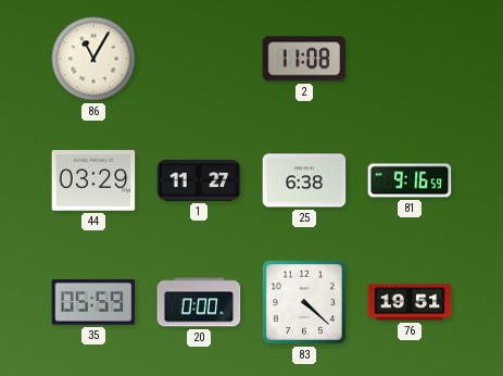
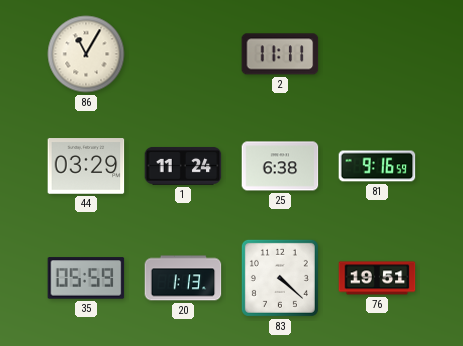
2: 11:08 -> 11:11
1: 11:27 -> 11:24
20: 0:00 -> 1:13
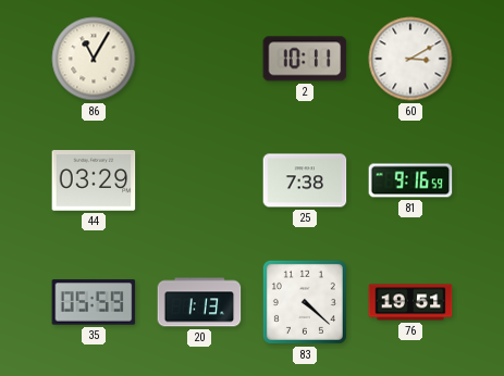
2: 11:11 -> 10:11
60: none -> 3:10
1: 11:24 -> none
25: 6:38 -> 7:38
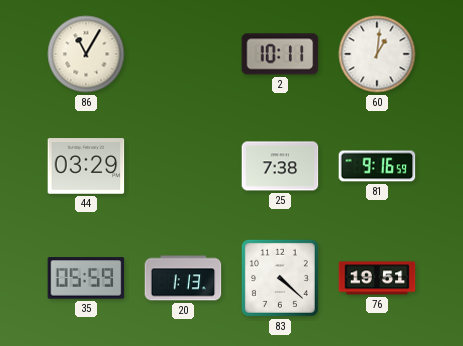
60: 3:10 -> 1:01
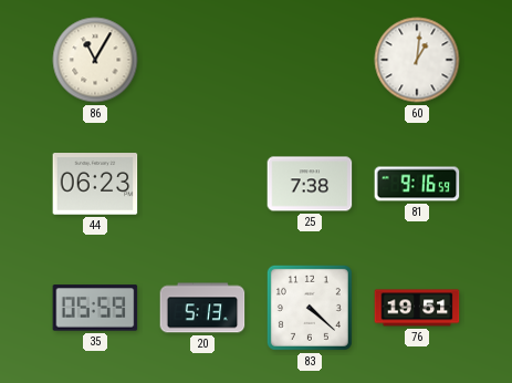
2: 10:11 -> none
44: 03:29 -> 06:23
20: 1:13 -> 5:13
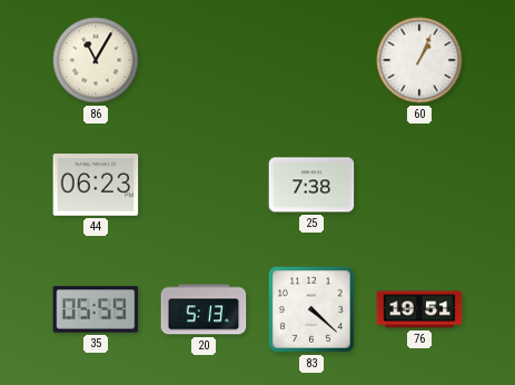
60: 1:01 -> 1:04
81: 9:16 -> none
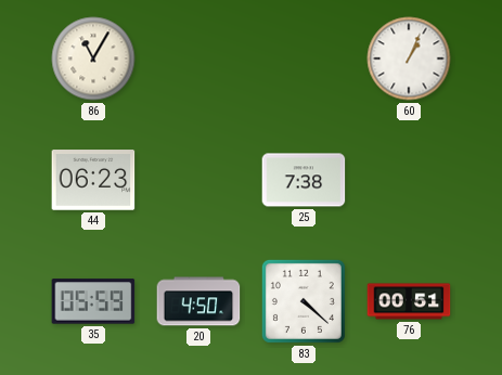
20: 5:13 -> 4:50
76: 19:51 -> 00:51
